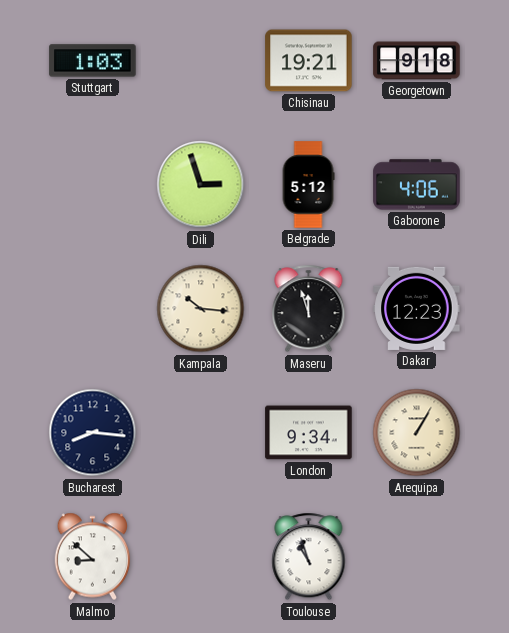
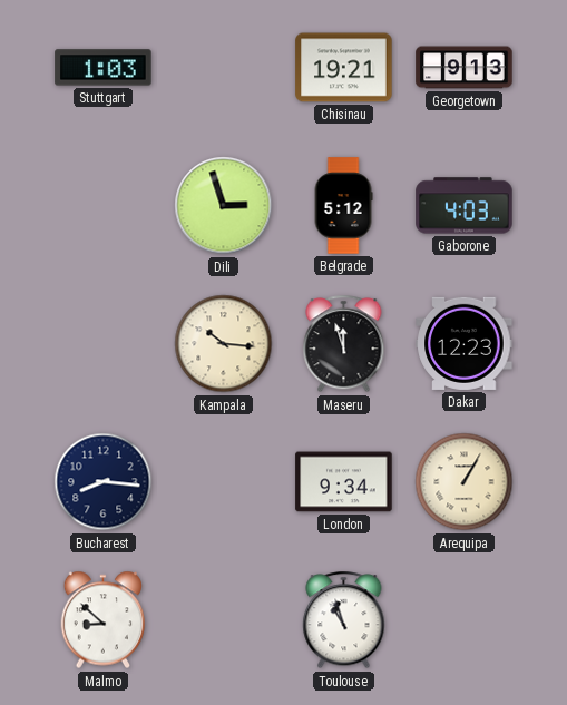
Georgetown: 9:18 -> 9:13
Gaborone: 4:06 -> 4:03
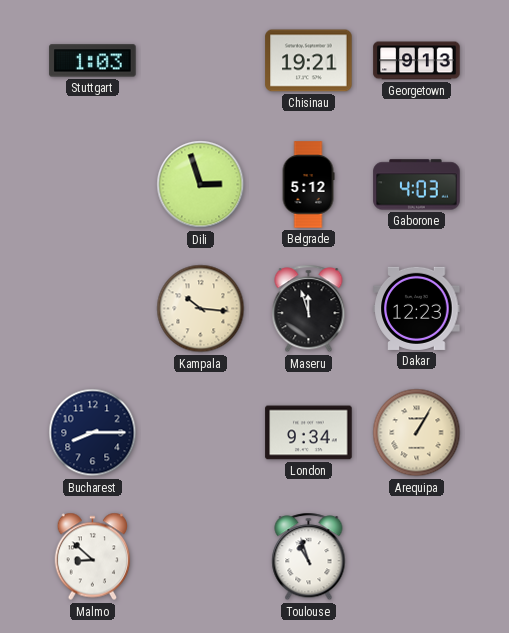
Bucharest: 8:16 -> 8:15
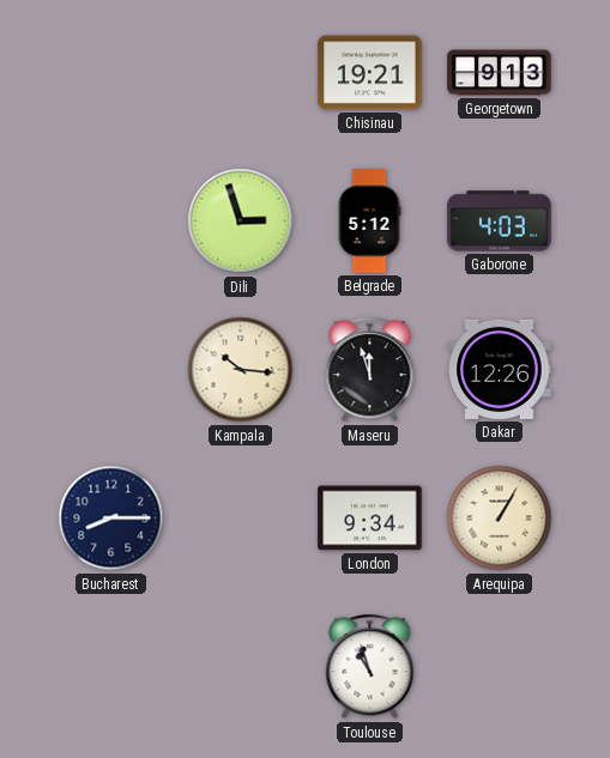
Stuttgart: 1:03 -> none
Dakar: 12:23 -> 12:26
Malmo: 8:52 -> none
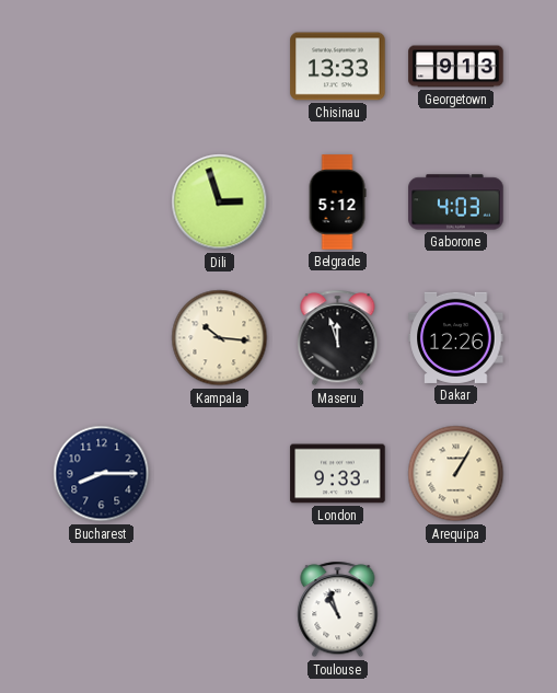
Chisinau: 19:21 -> 13:33
London: 9:34 -> 9:33
